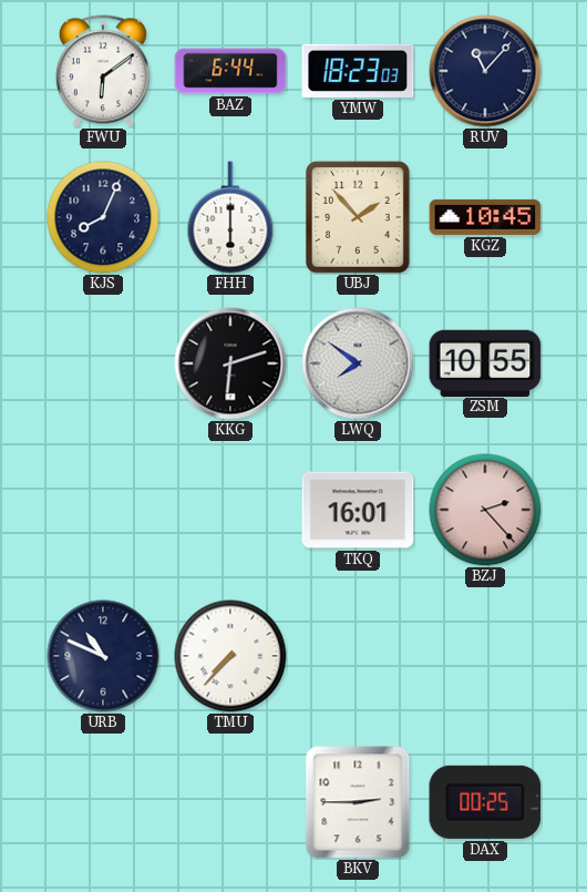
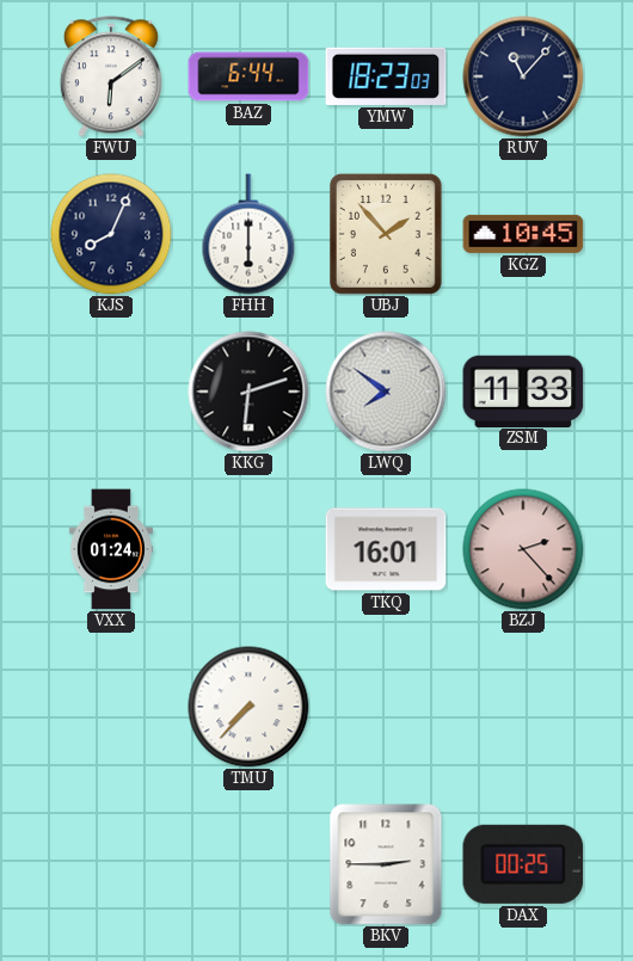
ZSM: 10:55 -> 11:33
VXX: none -> 01:24
URB: 10:49 -> none
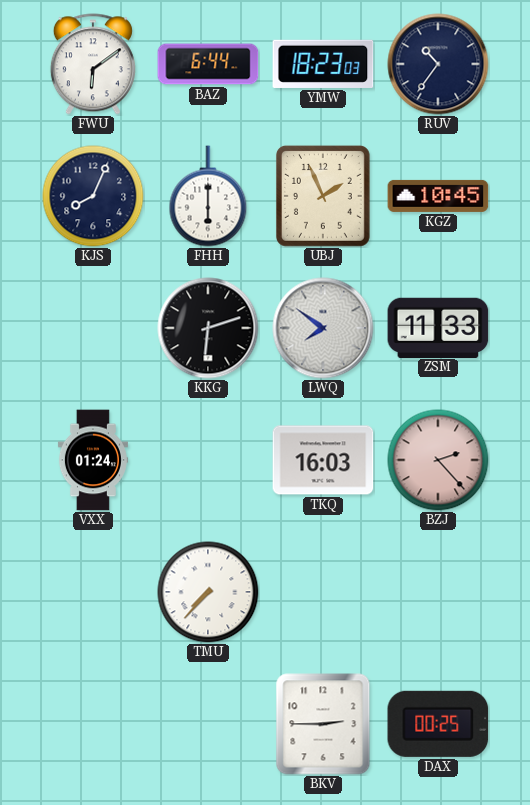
RUV: 11:07 -> 10:36
UBJ: 1:53 -> 1:56
TKQ: 16:01 -> 16:03
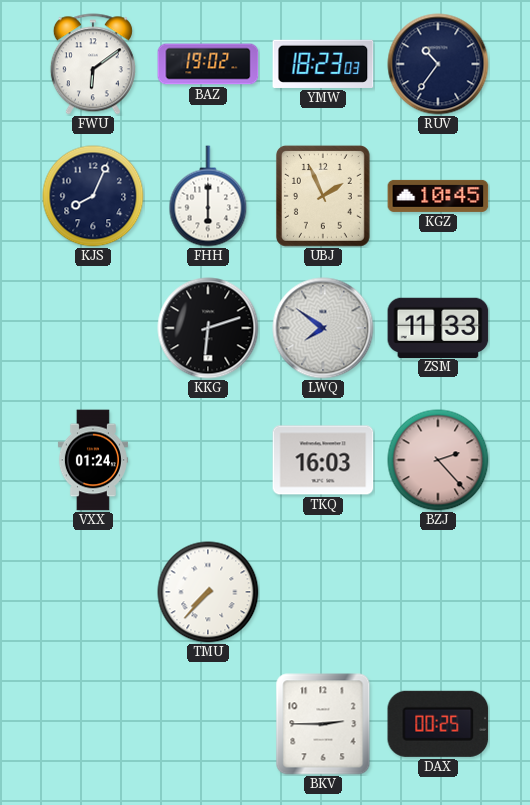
BAZ: 6:44 -> 19:02
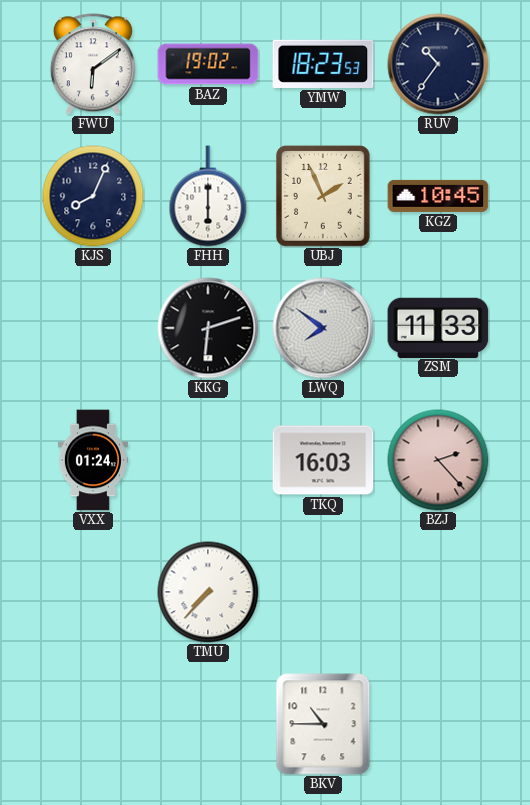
YMW: 18:23:03 -> 18:23:53
BKV: 2:45 -> 10:45
DAX: 00:25 -> none
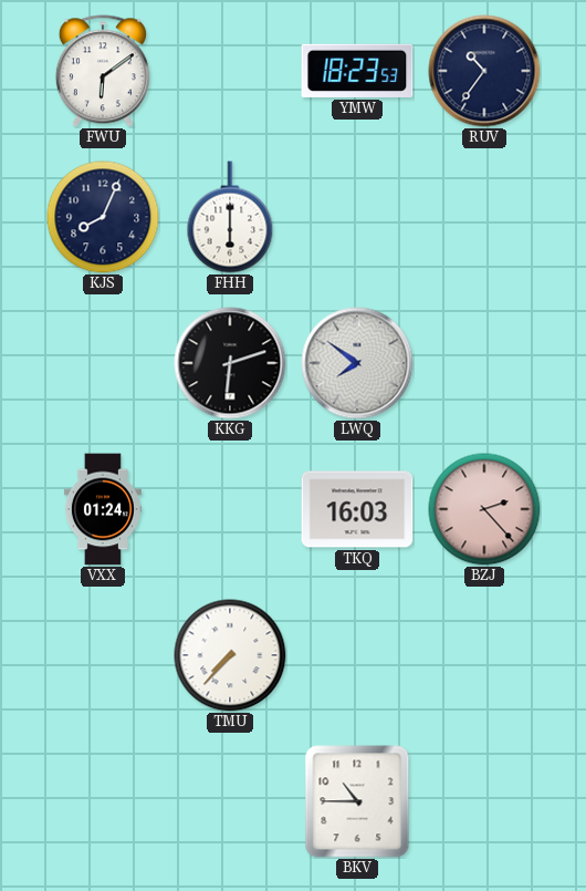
BAZ: 19:02 -> none
UBJ: 1:56 -> none
KGZ: 10:45 -> none
ZSM: 11:33 -> none
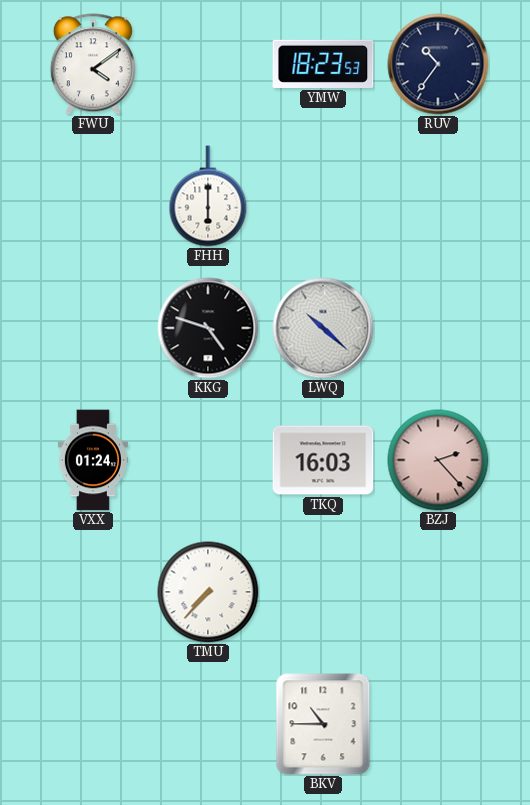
FWU: 6:09 -> 4:09
KJS: 8:04 -> none
KKG: 6:12 -> 4:48
LWQ: 7:51 -> 10:22
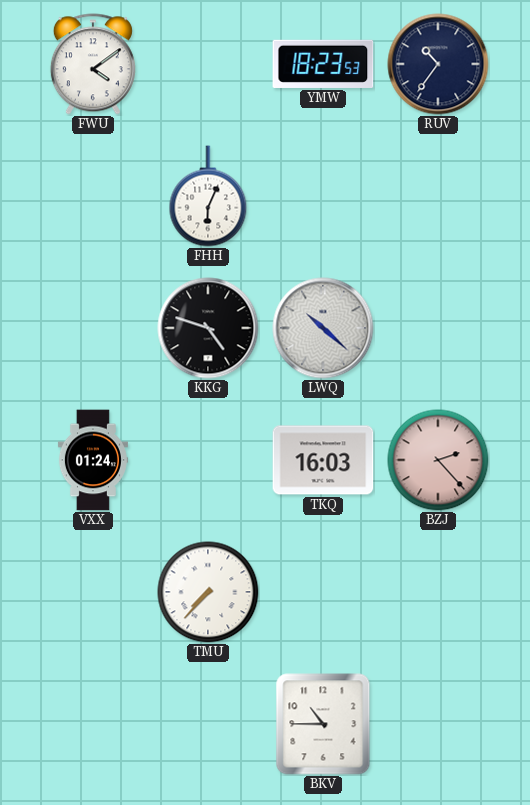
FHH: 6:00 -> 6:04
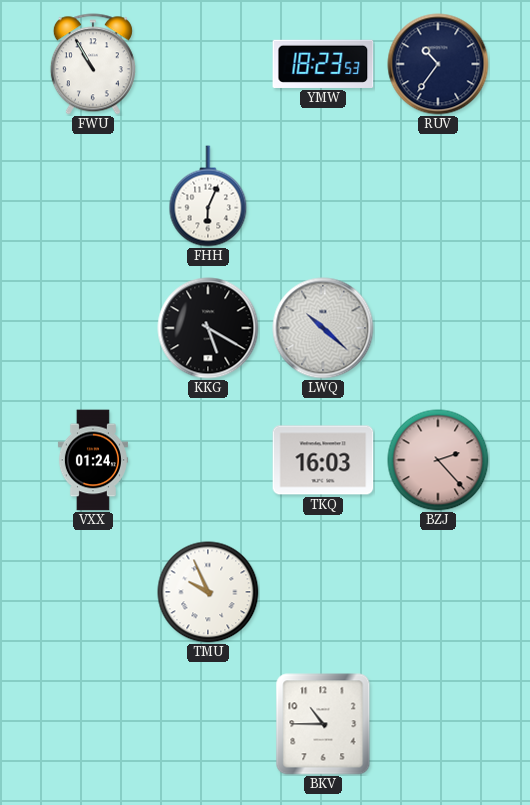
FWU: 4:09 -> 10:55
KKG: 4:48 -> 5:20
TMU: 7:37 -> 9:56
